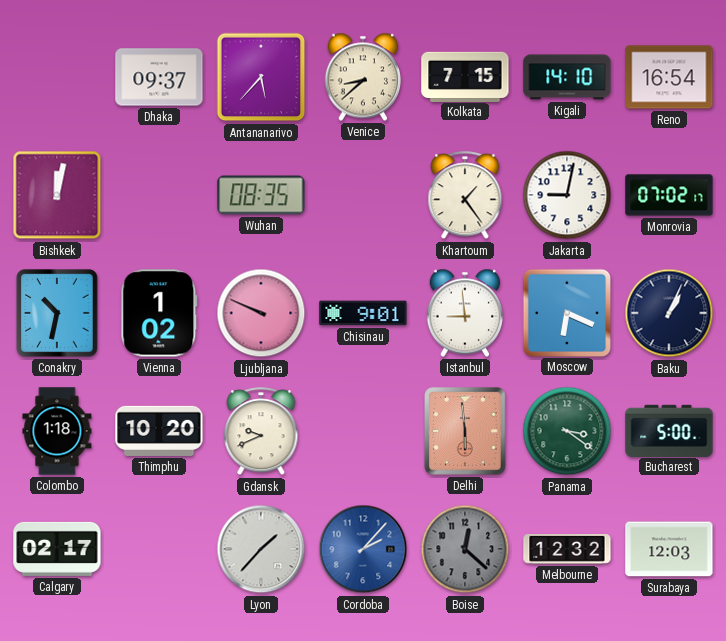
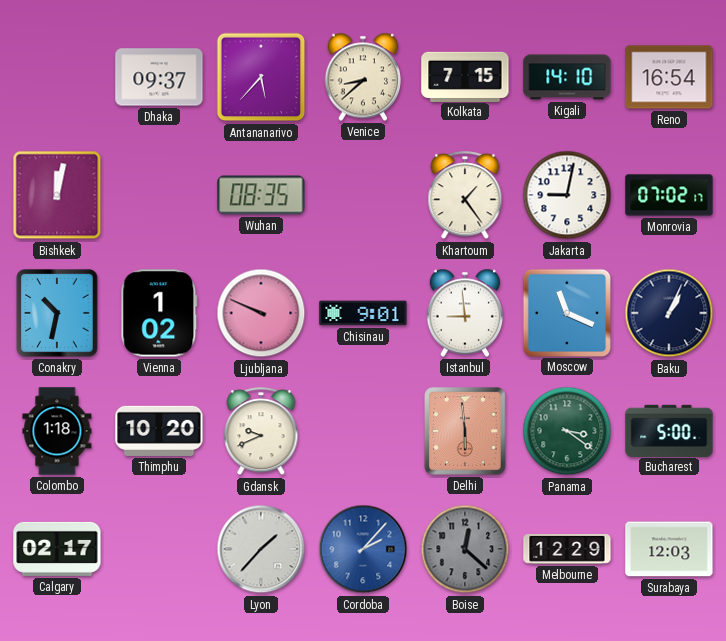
Moscow: 6:19 -> 11:19
Melbourne: 12:32 -> 12:29
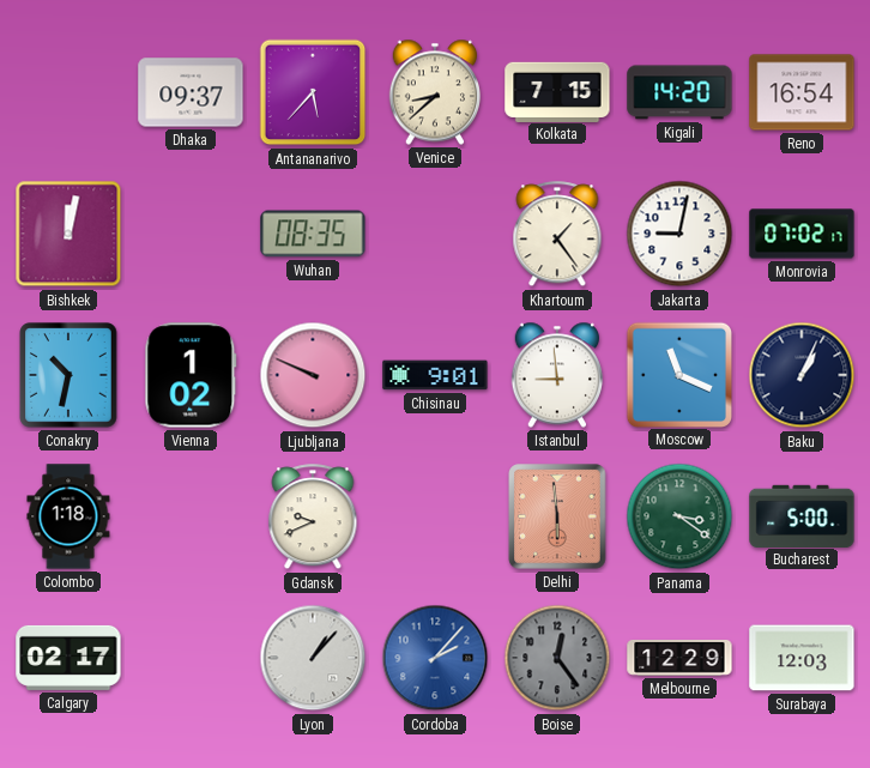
Kigali: 14:10 -> 14:20
Thimphu: 10:20 -> none
Lyon: 1:37 -> 1:07
Boise: 12:22 -> 12:24
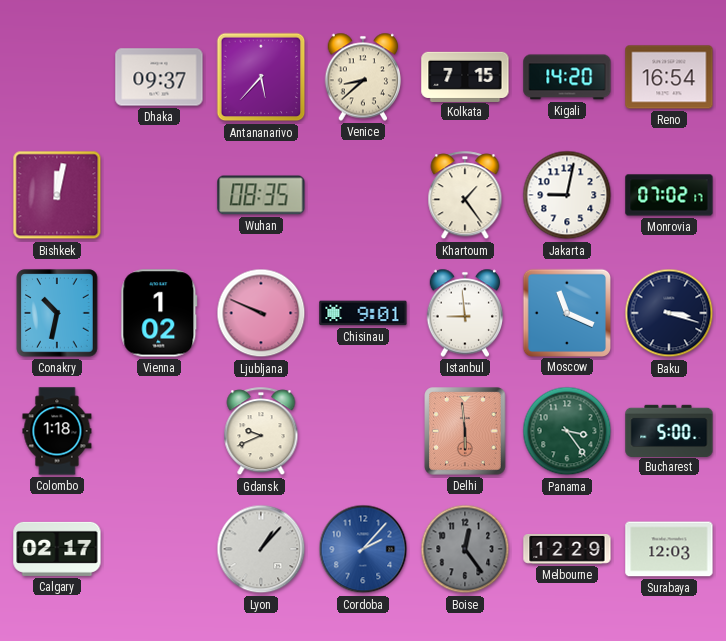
Baku: 1:04 -> 3:18
Panama: 3:21 -> 3:24
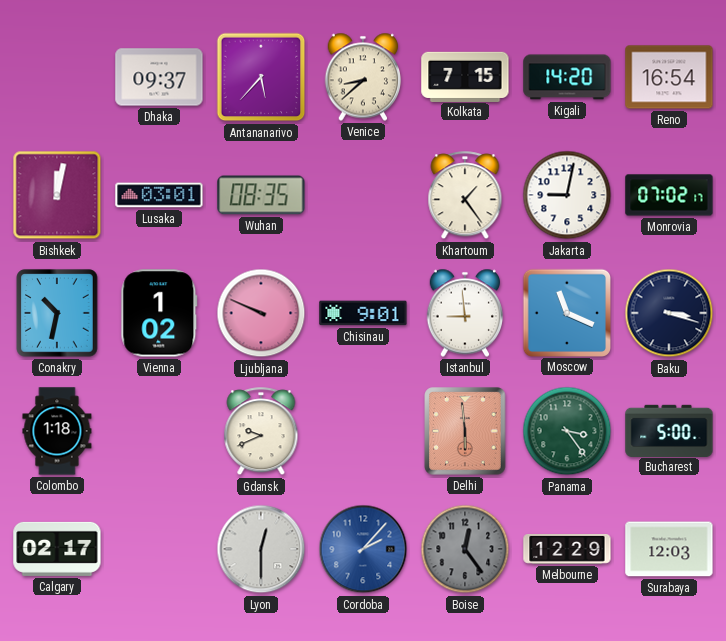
Lusaka: none -> 03:01
Lyon: 1:07 -> 12:30
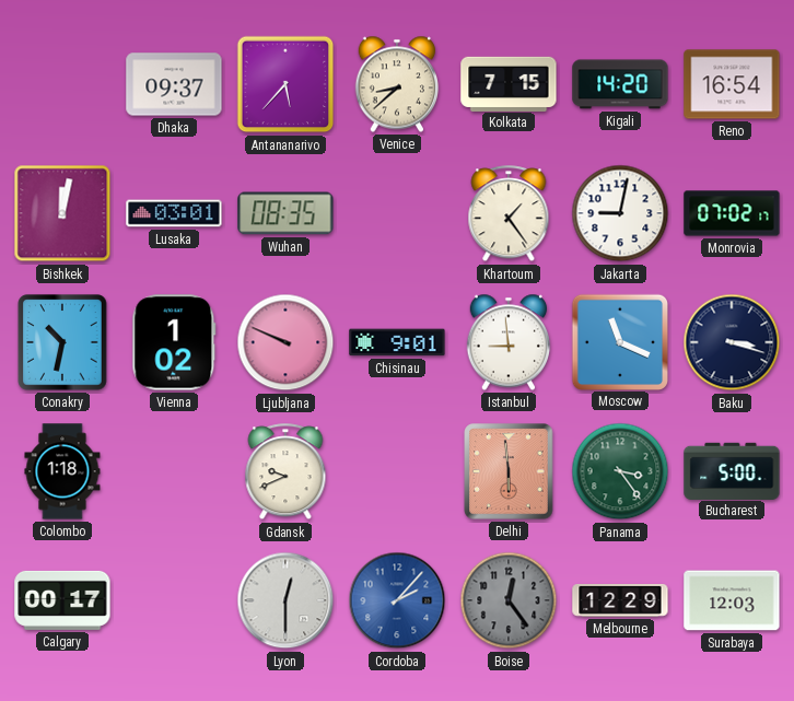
Calgary: 02:17 -> 00:17
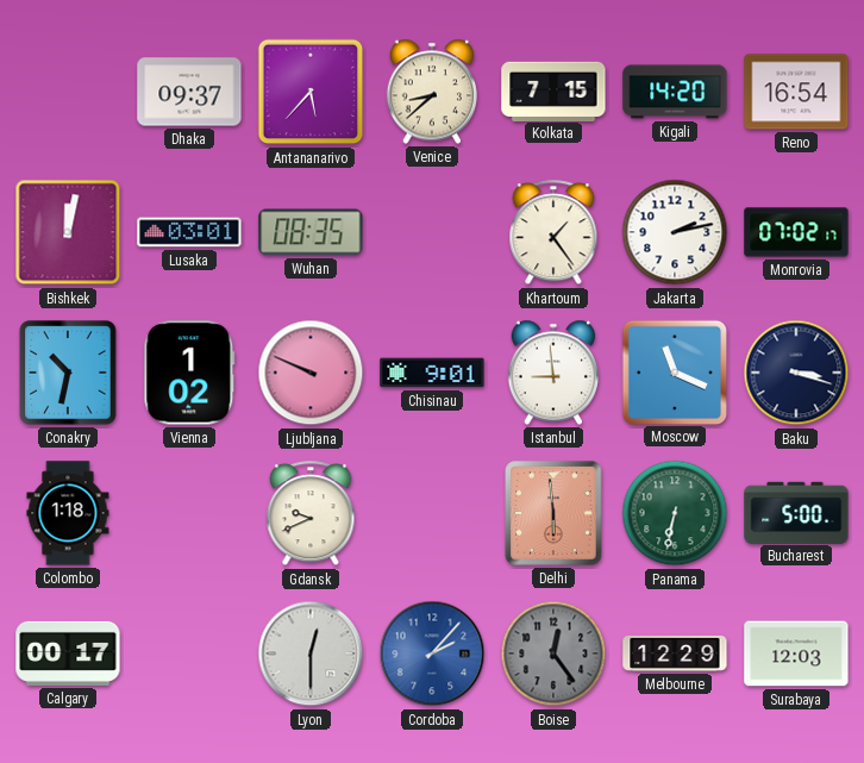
Jakarta: 9:02 -> 2:13
Panama: 3:24 -> 6:32
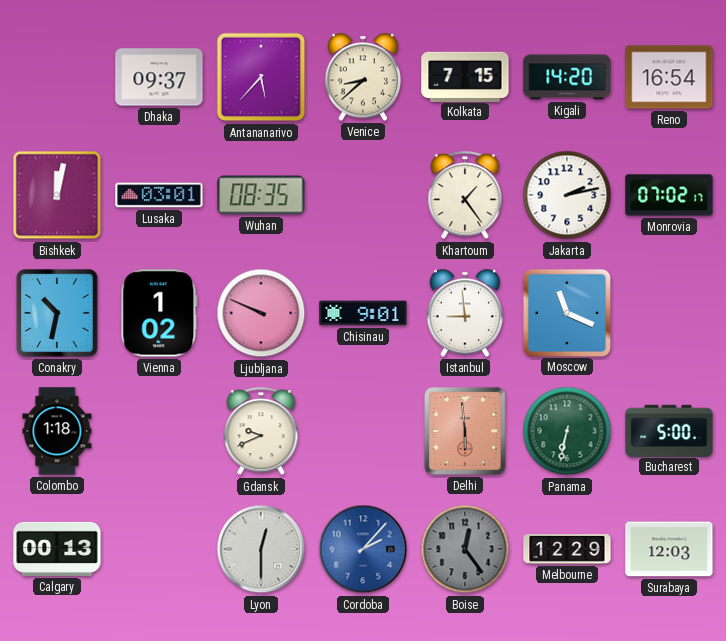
Baku: 3:18 -> none
Calgary: 00:17 -> 00:13
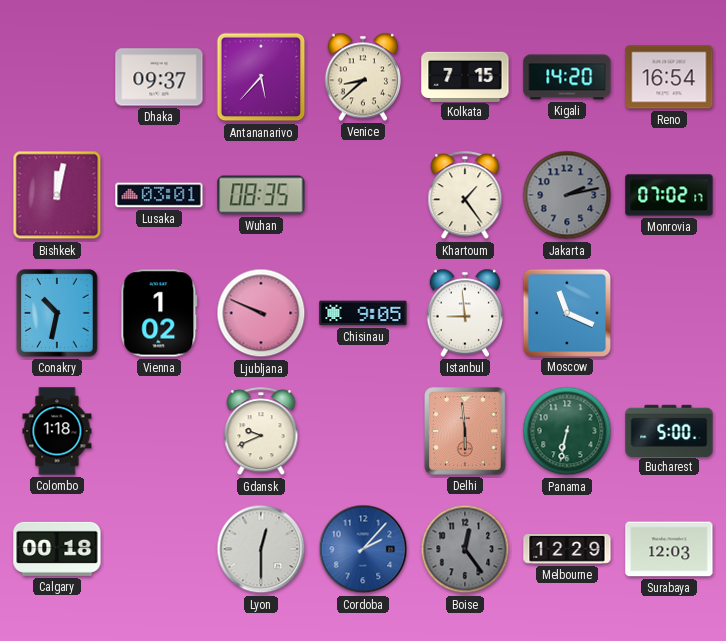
Jakarta dial: white -> grey
Chisinau: 9:01 -> 9:05
Calgary: 00:13 -> 00:18
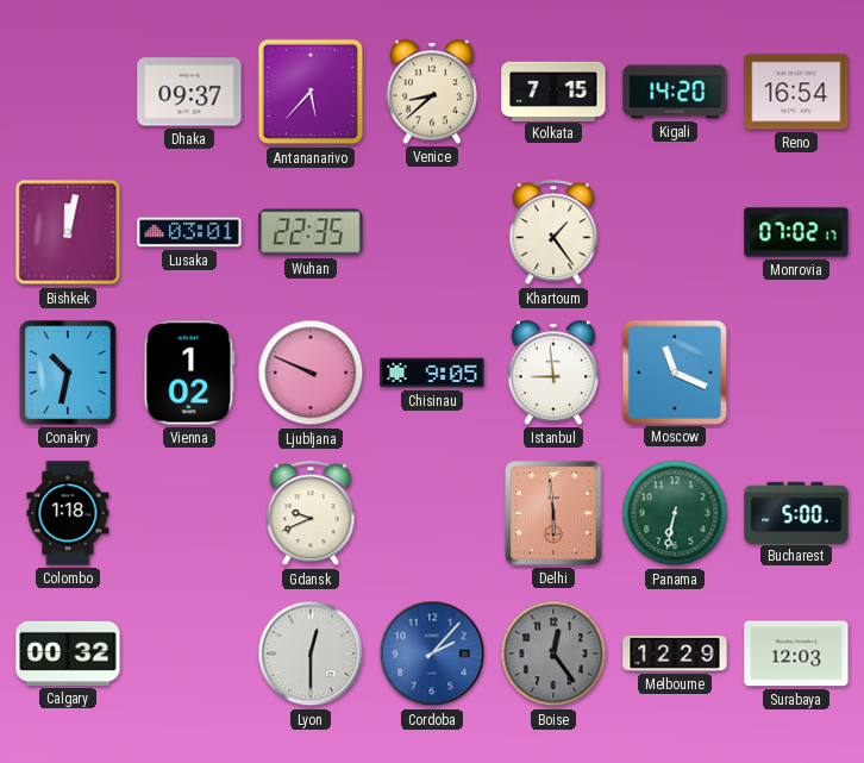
Wuhan: 08:35 -> 22:35
Jakarta: 2:13 -> none
Calgary: 00:18 -> 00:32
